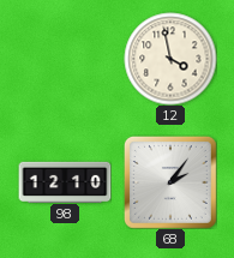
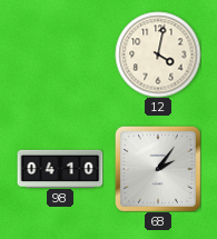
12: 3:58 -> 4:02
98: 12:10 -> 04:10
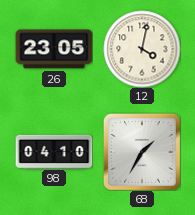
26: none -> 23:05
68: 2:06 -> 1:35
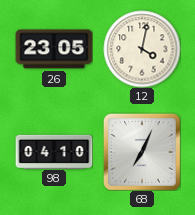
68: 1:35 -> 7:04
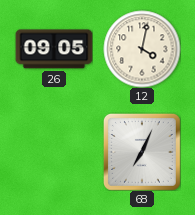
26: 23:05 -> 09:05
98: 04:10 -> none
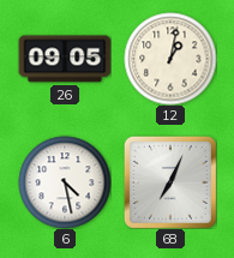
12: 4:02 -> 1:02
6: none -> 4:28
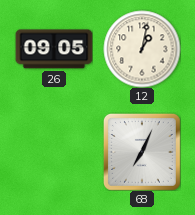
6: 4:28 -> none
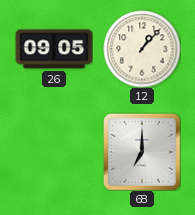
12: 1:02 -> 1:07
68: 7:04 -> 7:00
